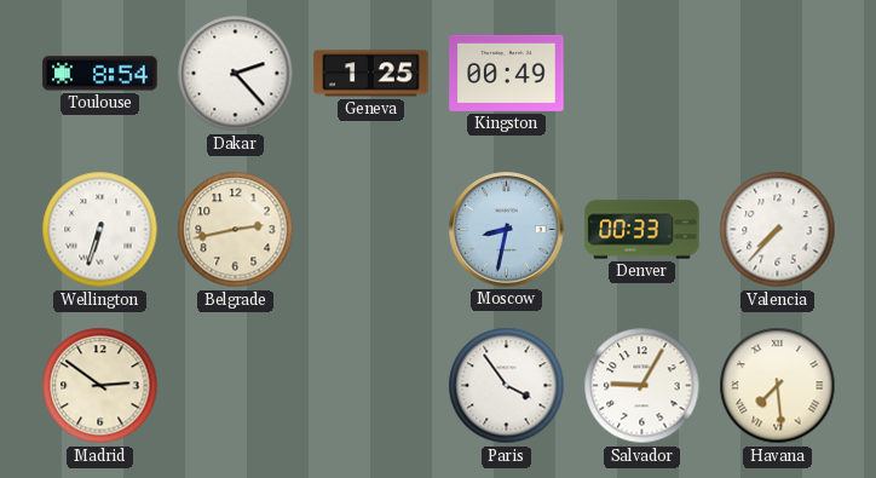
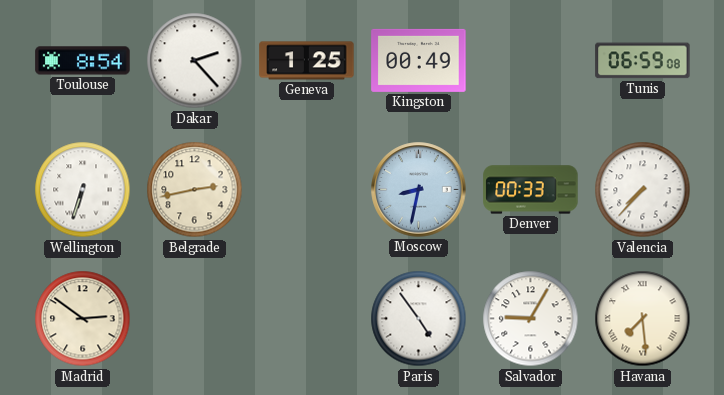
Tunis: none -> 06:59
Paris: 3:54 -> 4:54
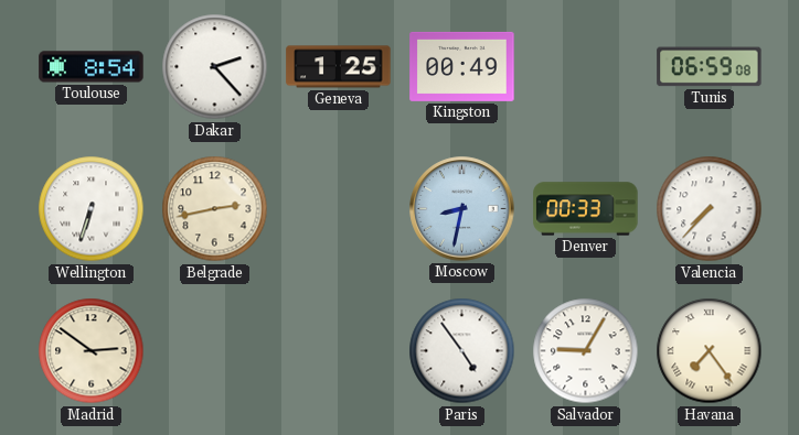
Havana: 7:29 -> 7:24
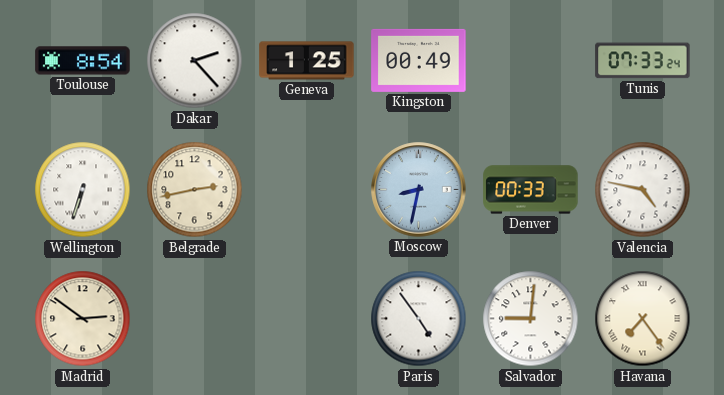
Tunis: 06:59 -> 07:33
Valencia: 7:37 -> 4:47
Salvador: 9:05 -> 9:01
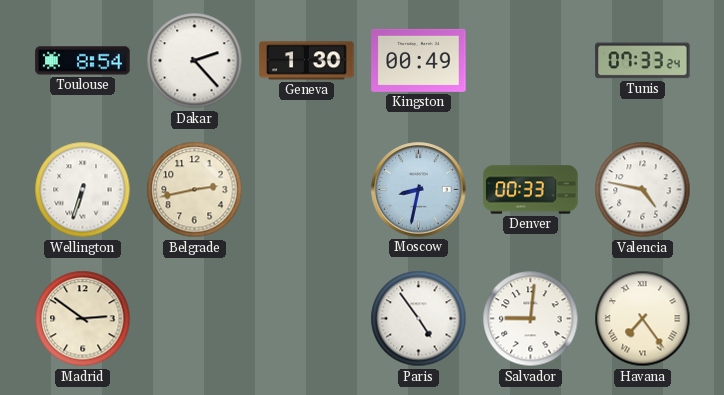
Geneva: 1:25 -> 1:30
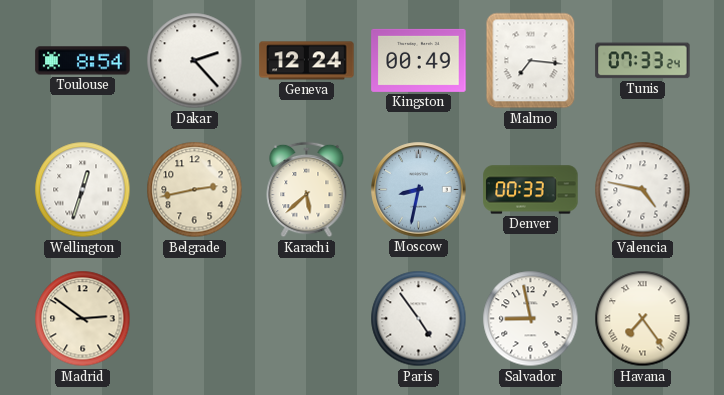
Geneva: 1:30 -> 12:24
Malmo: none -> 7:16
Wellington: 6:33 -> 12:33
Karachi: none -> 5:38
Salvador: 9:01 -> 8:58
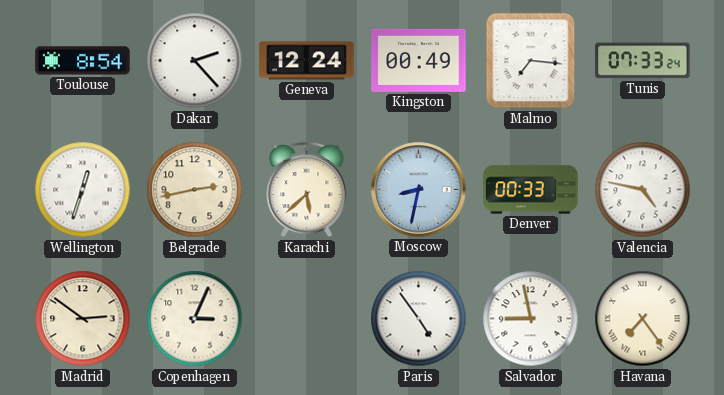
Copenhagen: none -> 3:04
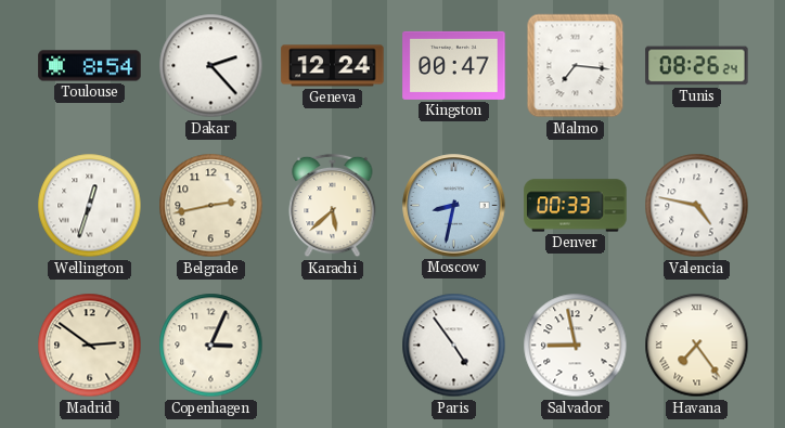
Kingston: 00:49 -> 00:47
Tunis: 07:33 -> 08:26
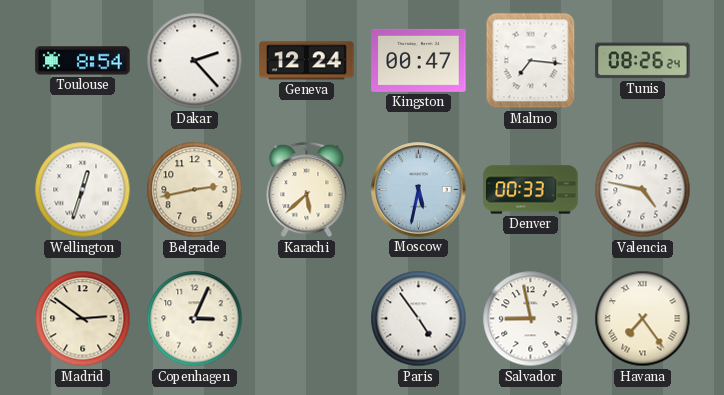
Moscow: 8:32 -> 5:32
